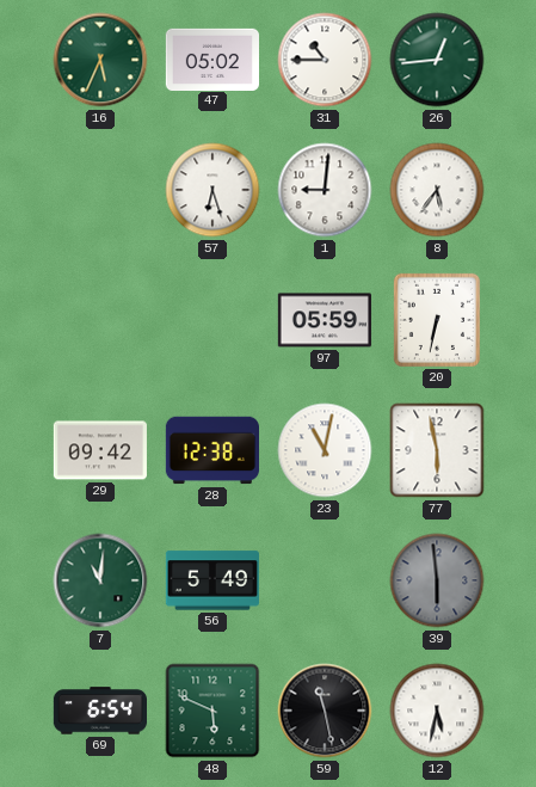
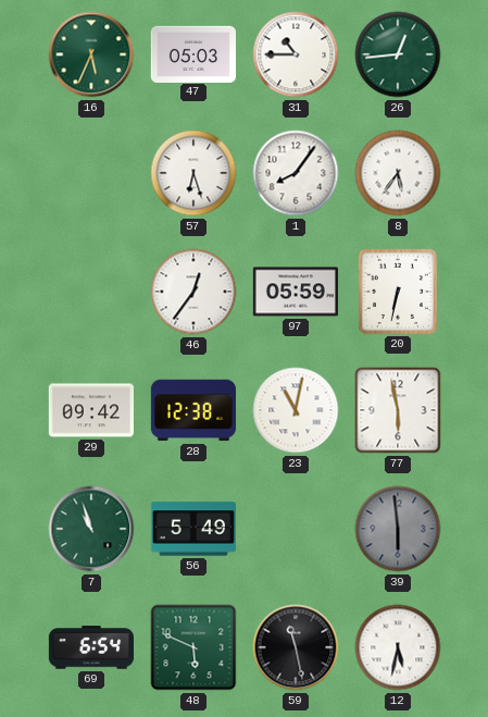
47: 05:02 -> 05:03
1: 9:01 -> 8:06
46: none -> 12:36
7: 11:01 -> 10:57
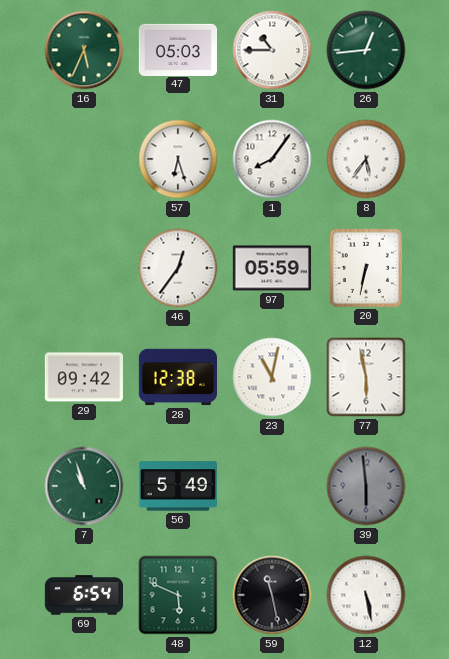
12: 5:32 -> 5:28
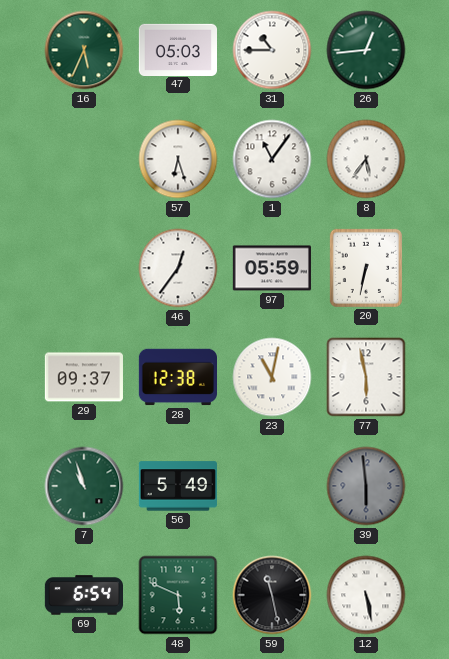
1: 8:06 -> 11:06
29: 09:42 -> 09:37
